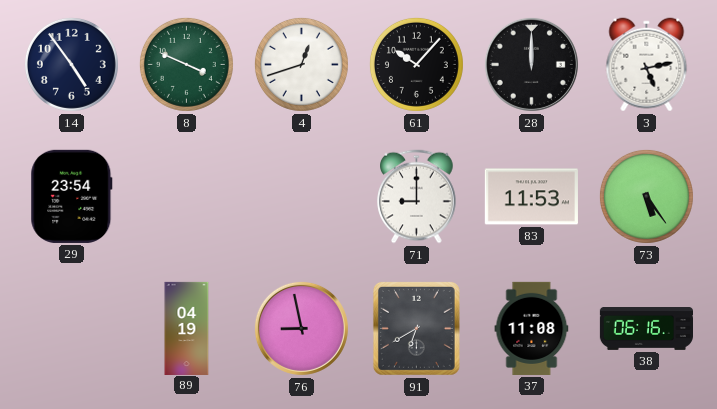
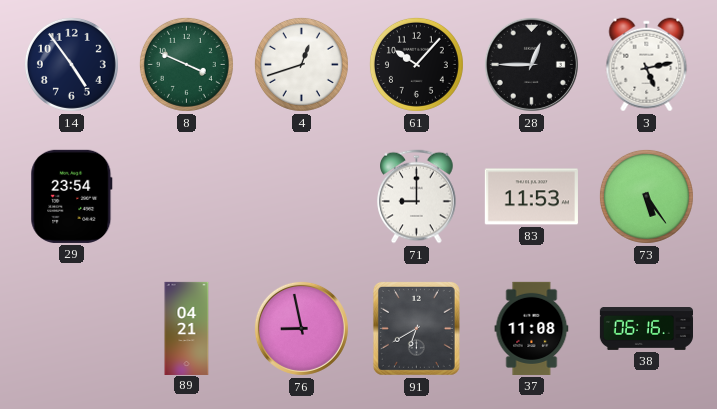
28: 12:00 -> 12:45
89: 04:19 -> 04:21
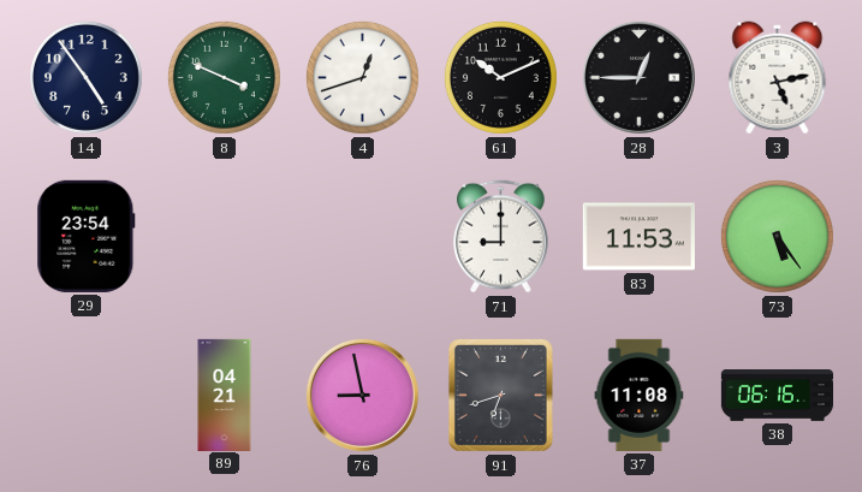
61: 10:07 -> 10:11
91: 6:40 -> 6:42
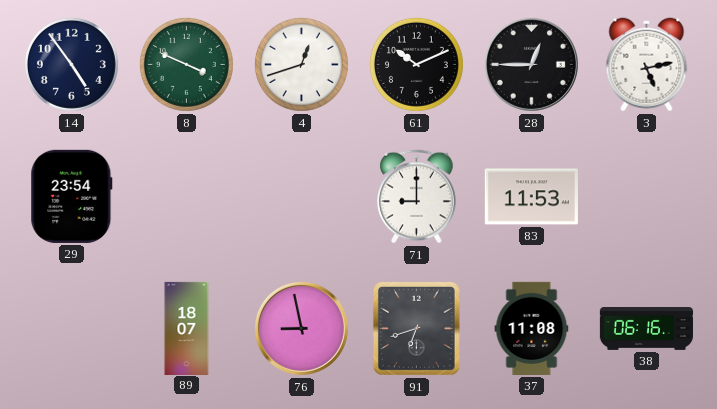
73: 5:24 -> none
89: 04:21 -> 18:07
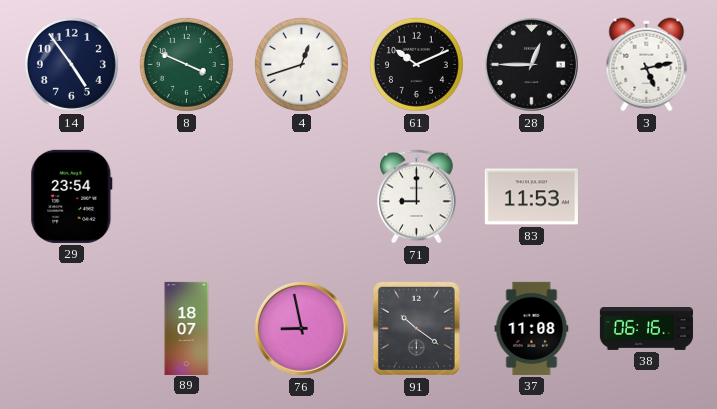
91: 6:42 -> 10:21
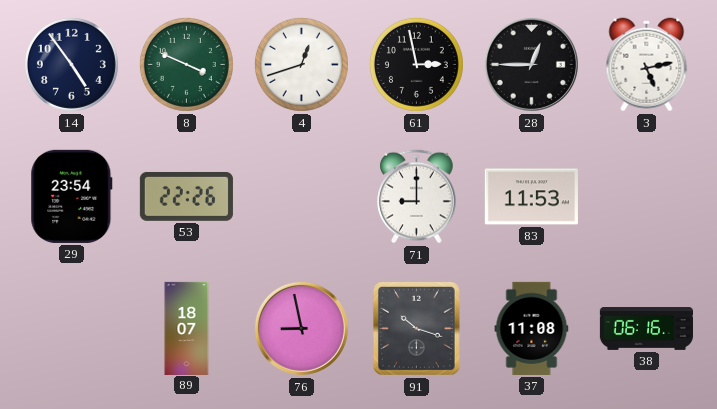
61: 10:11 -> 2:58
53: none -> 22:26
91: 10:21 -> 10:18
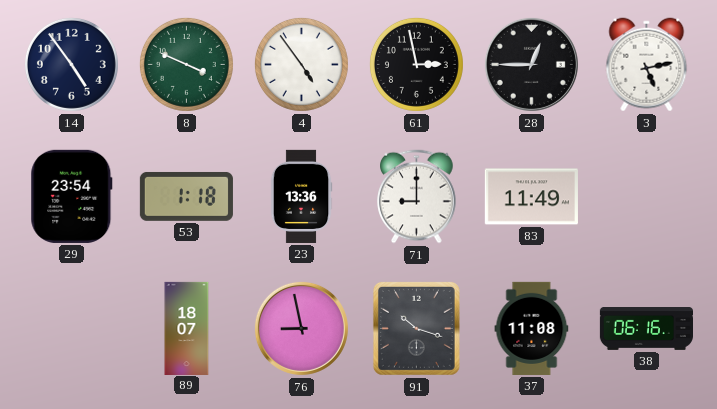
4: 12:42 -> 4:54
53: 22:26 -> 1:18
23: none -> 13:36
83: 11:53 -> 11:49
